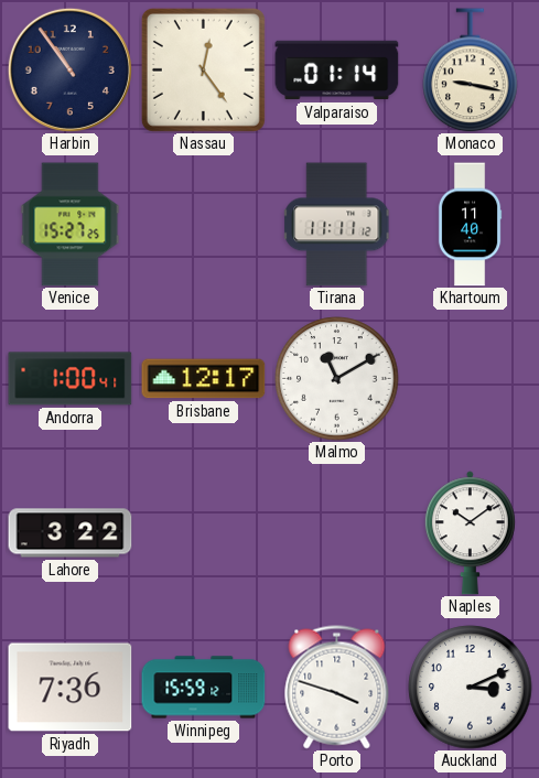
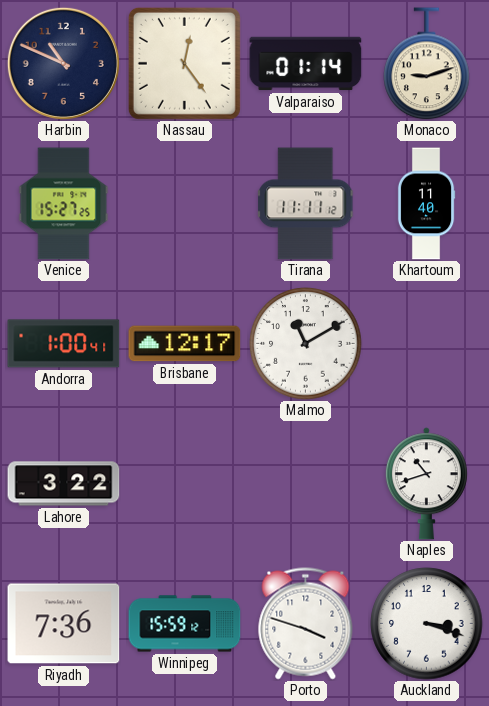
Harbin: 10:54 -> 10:49
Monaco: 9:17 -> 9:12
Naples: 10:09 -> 10:42
Auckland: 3:11 -> 3:18
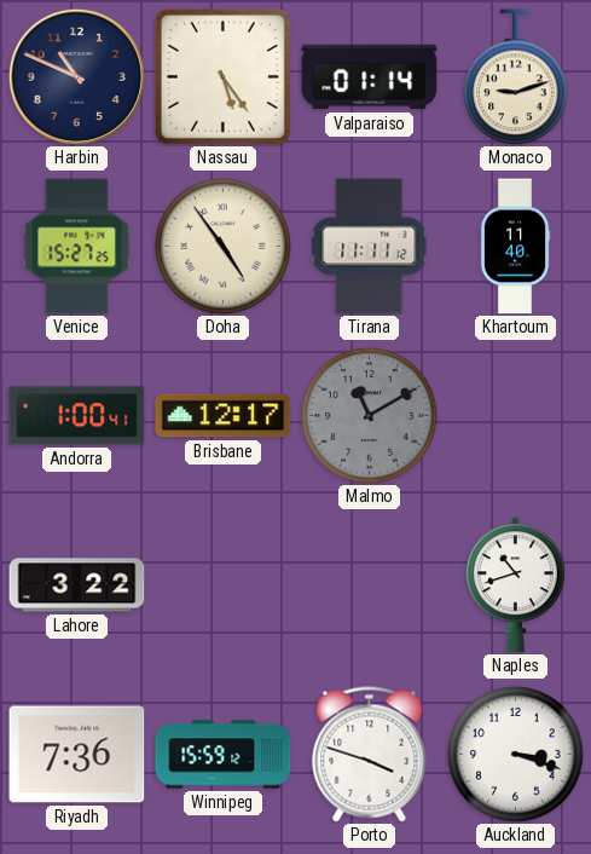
Nassau: 12:24 -> 5:24
Doha: none -> 4:54
Malmo dial: white -> grey
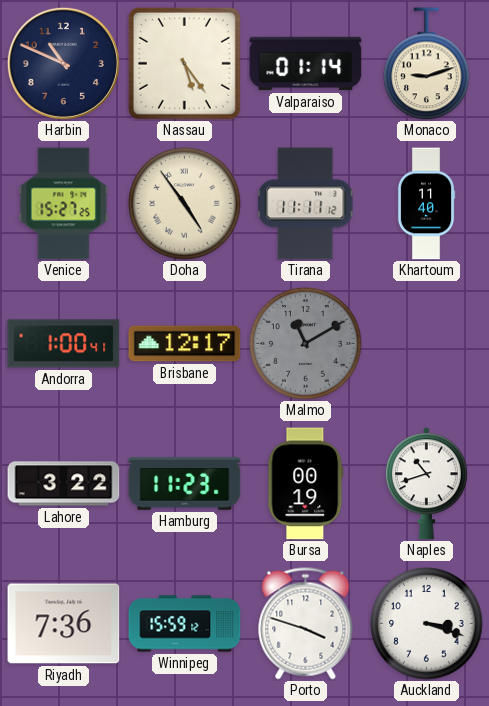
Hamburg: none -> 11:23
Bursa: none -> 00:19
